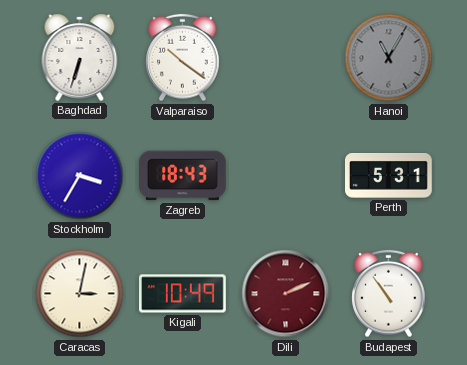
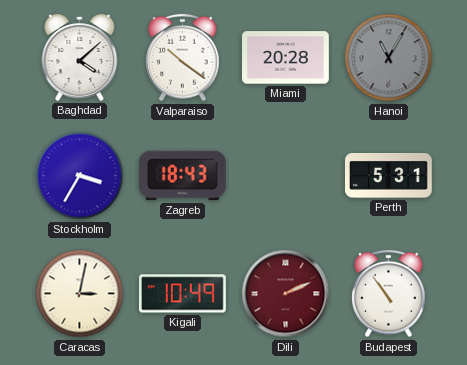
Baghdad: 6:33 -> 4:08
Miami: none -> 20:28
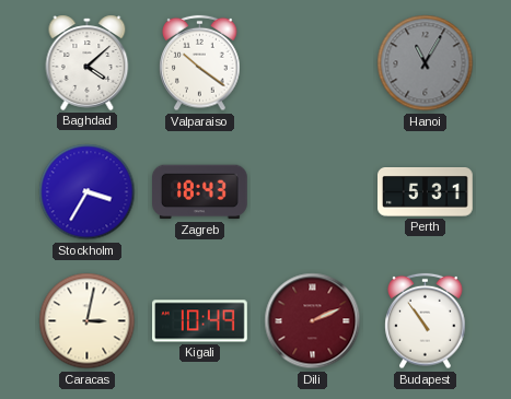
Miami: 20:28 -> none
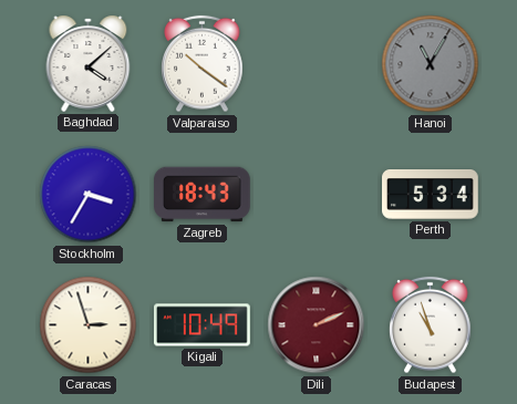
Perth: 5:31 -> 5:34
Caracas: 3:02 -> 2:57
Budapest: 10:54 -> 10:57
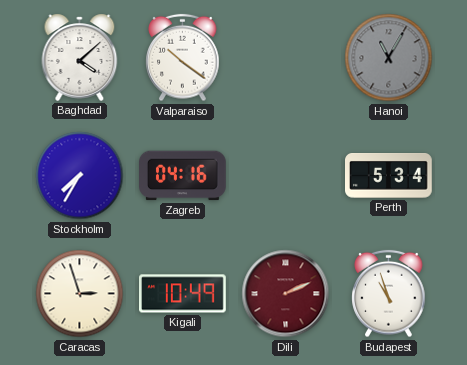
Stockholm: 3:35 -> 7:35
Zagreb: 18:43 -> 04:16
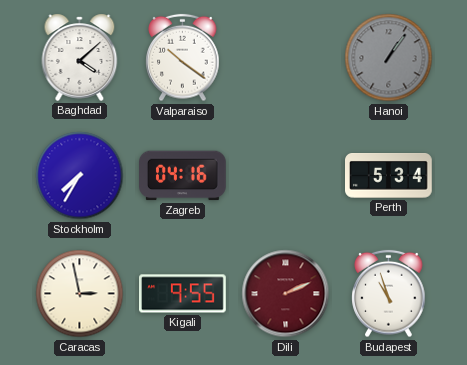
Hanoi: 11:05 -> 1:06
Caracas: 2:57 -> 2:58
Kigali: 10:49 -> 9:55
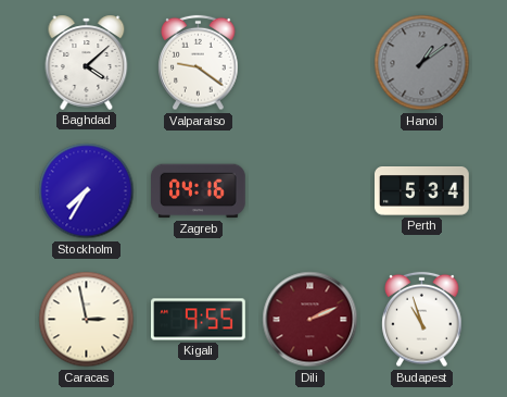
Valparaiso: 10:21 -> 9:21
Hanoi: 1:06 -> 1:09
